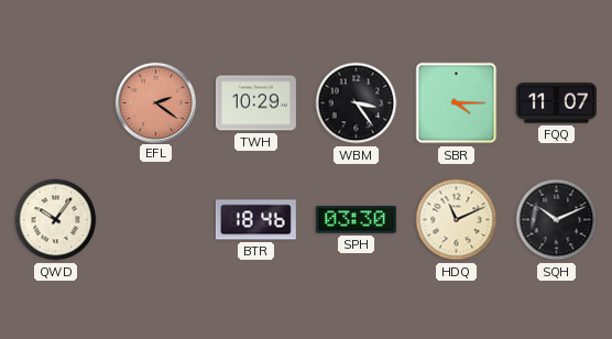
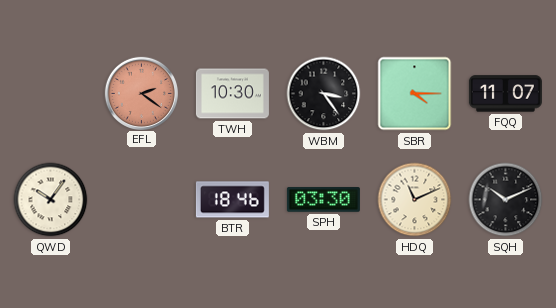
TWH: 10:29 -> 10:30
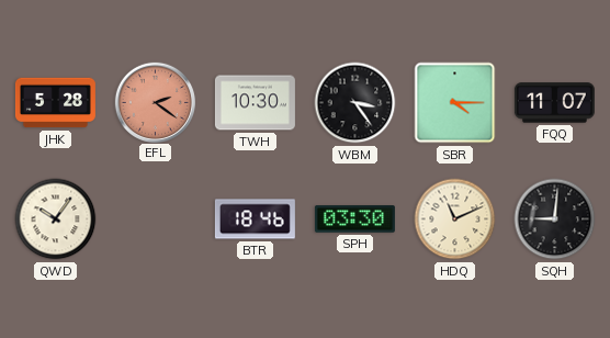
JHK: none -> 5:28
SQH: 10:11 -> 9:01
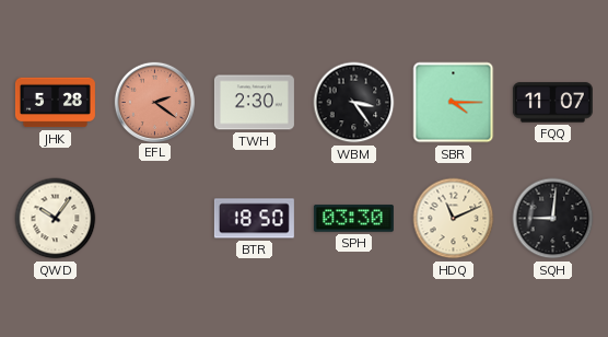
TWH: 10:30 -> 2:30
BTR: 18:46 -> 18:50
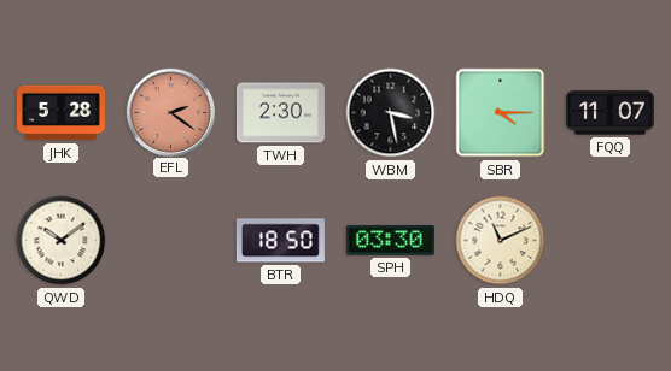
WBM: 3:24 -> 3:28
QWD: 10:06 -> 10:09
SQH: 9:01 -> none
